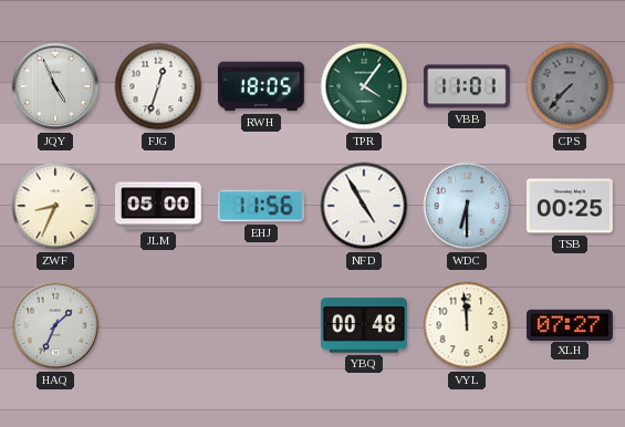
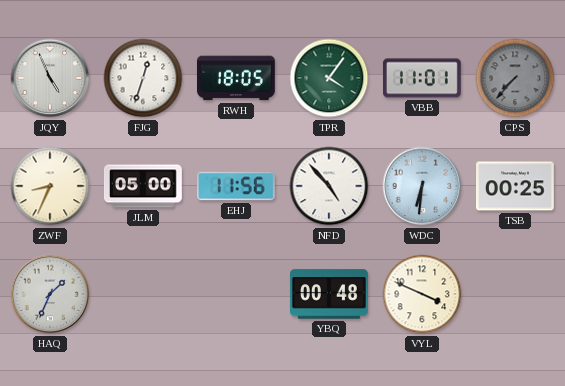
NFD: 4:55 -> 4:53
WDC: 6:30 -> 6:31
VYL: 11:59 -> 3:49
XLH: 07:27 -> none
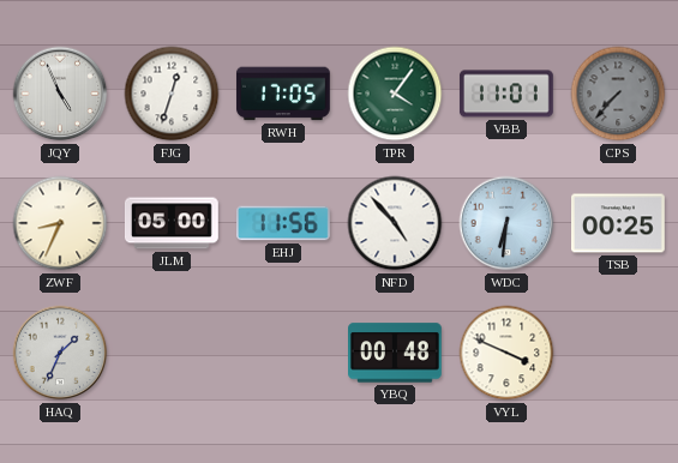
RWH: 18:05 -> 17:05
